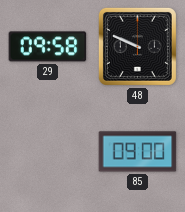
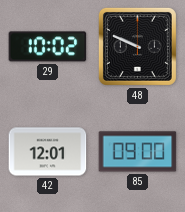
29: 09:58 -> 10:02
42: none -> 12:01
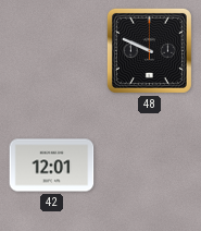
29: 10:02 -> none
85: 09:00 -> none
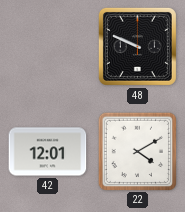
22: none -> 4:10
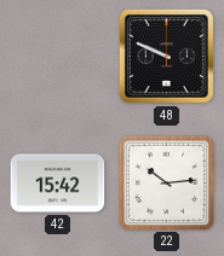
42: 12:01 -> 15:42
22: 4:10 -> 10:14
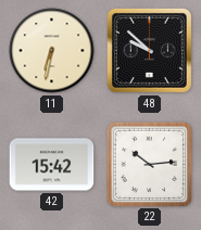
11: none -> 6:32
48: 9:49 -> 9:52
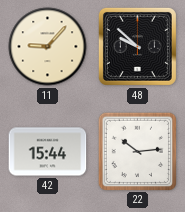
11: 6:32 -> 9:07
42: 15:42 -> 15:44
